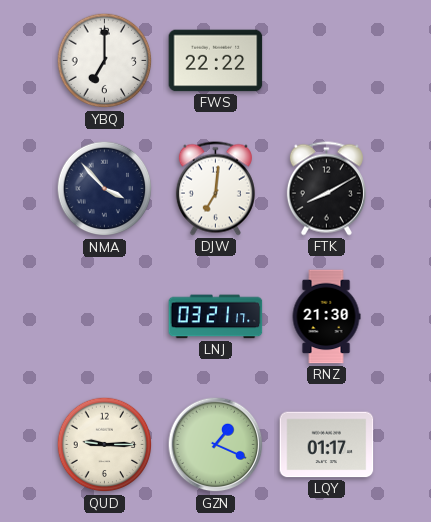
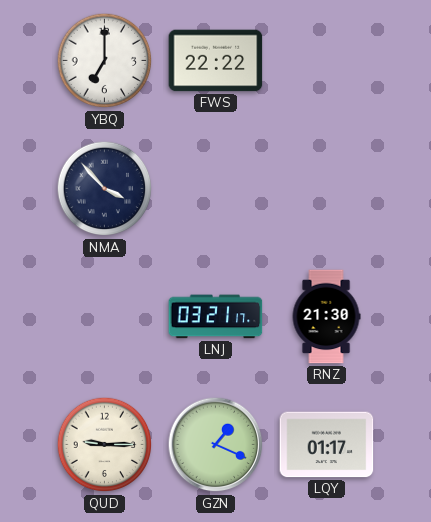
DJW: 7:01 -> none
FTK: 8:10 -> none
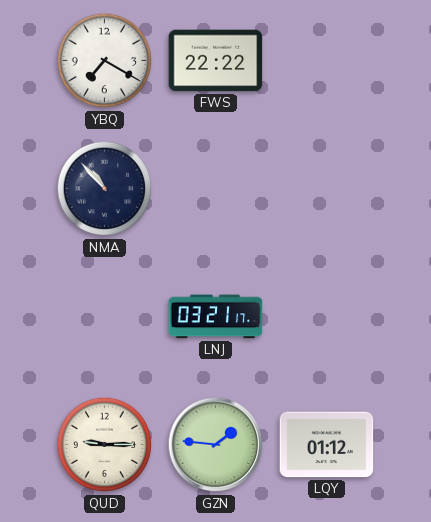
YBQ: 7:00 -> 7:20
NMA: 3:53 -> 10:53
RNZ: 21:30 -> none
GZN: 1:19 -> 1:46
LQY: 01:17 -> 01:12
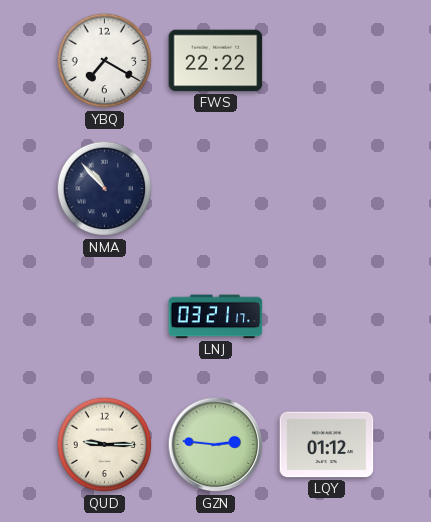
GZN: 1:46 -> 2:46
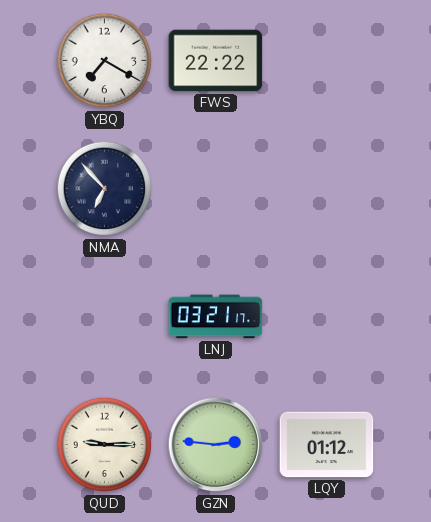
NMA: 10:53 -> 6:53
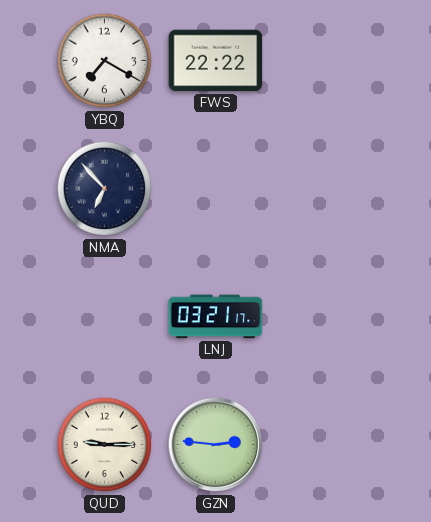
LQY: 01:12 -> none
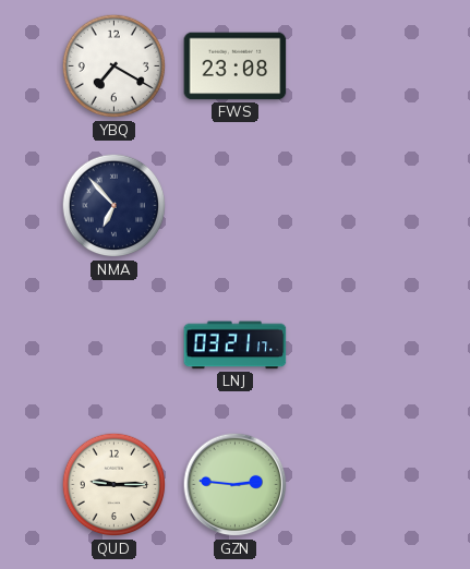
FWS: 22:22 -> 23:08
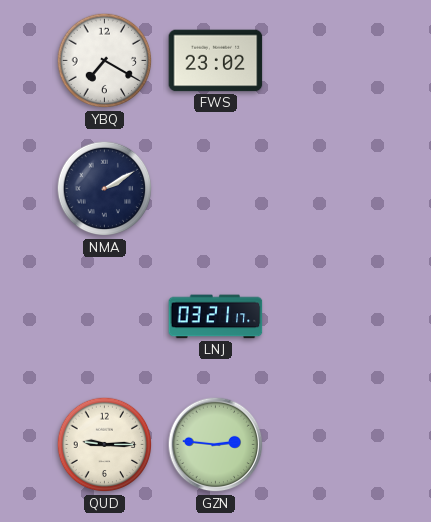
FWS: 23:08 -> 23:02
NMA: 6:53 -> 2:10
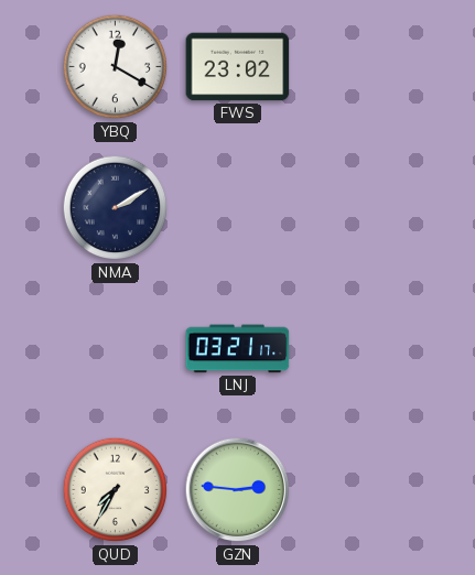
YBQ: 7:20 -> 12:20
QUD: 9:15 -> 7:35
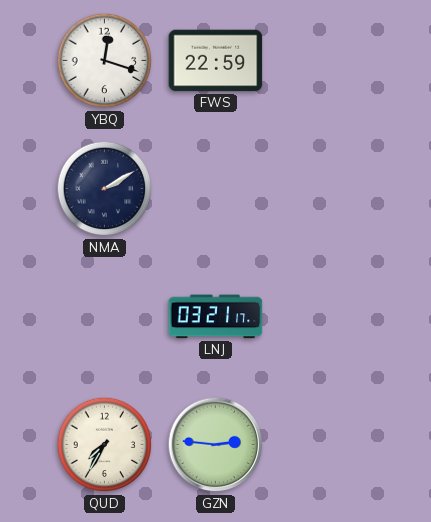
YBQ: 12:20 -> 12:18
FWS: 23:02 -> 22:59
